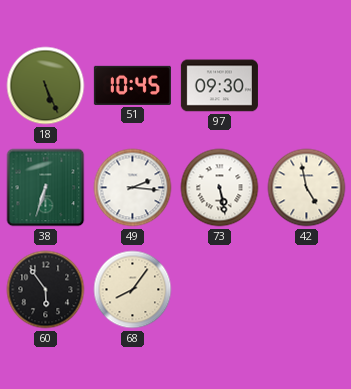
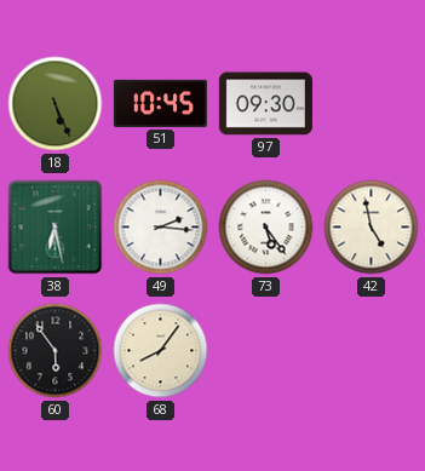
38: 6:33 -> 6:28
73: 5:28 -> 5:24
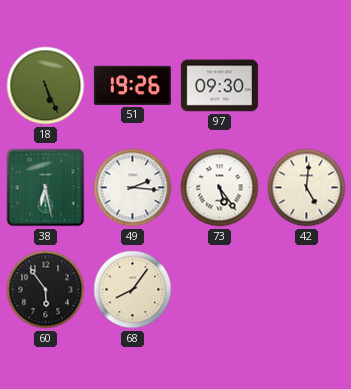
51: 10:45 -> 19:26
42: 4:58 -> 5:01
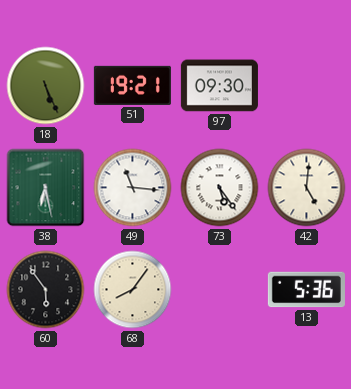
51: 19:26 -> 19:21
49: 2:16 -> 11:16
13: none -> 5:36
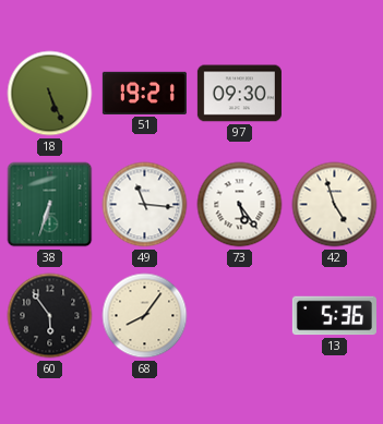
38: 6:28 -> 6:33
42: 5:01 -> 4:57
